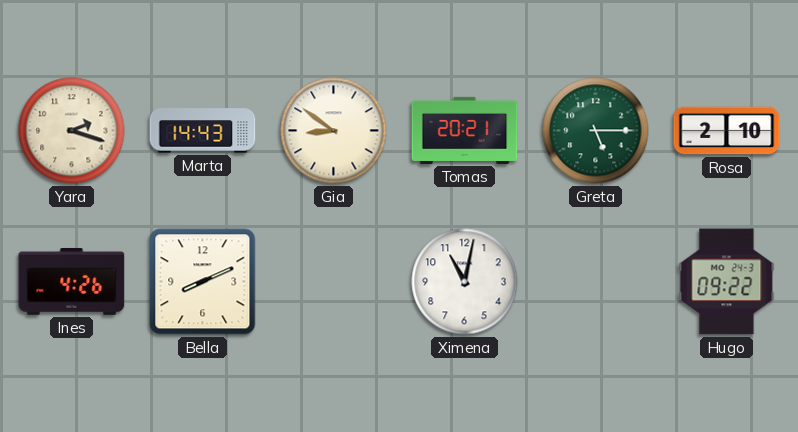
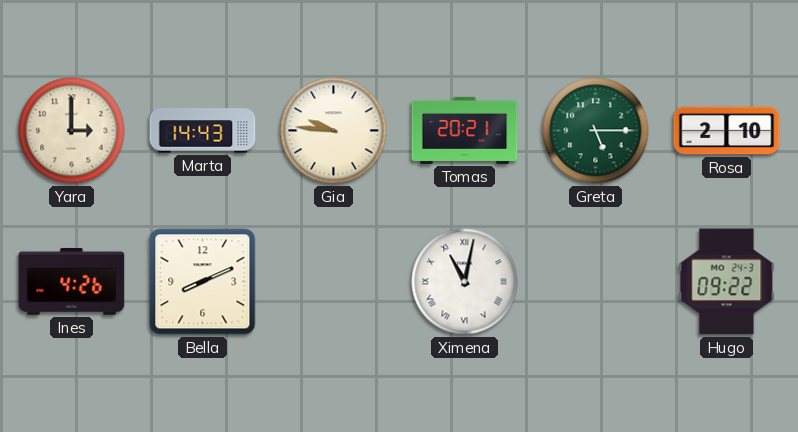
Yara: 2:18 -> 3:00
Gia: 8:51 -> 9:46
Ximena numerals: Arabic -> Roman
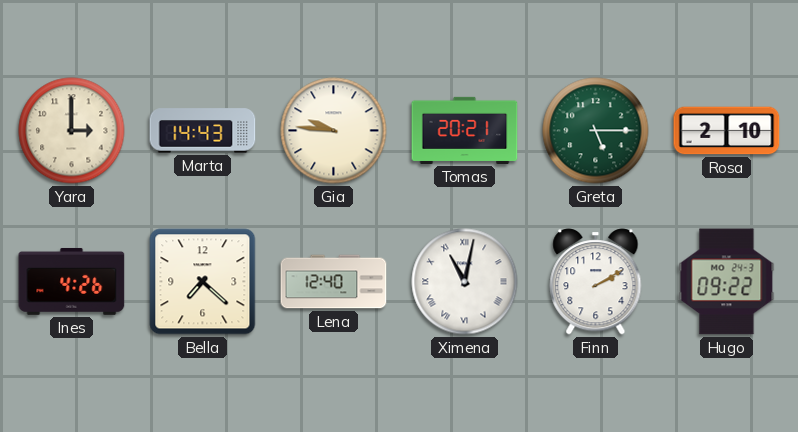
Bella: 8:11 -> 7:22
Lena: none -> 12:40
Finn: none -> 2:10
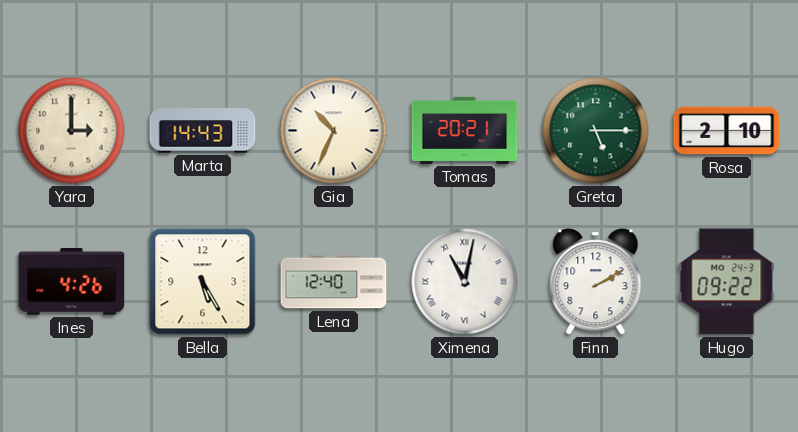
Gia: 9:46 -> 10:34
Bella: 7:22 -> 5:25
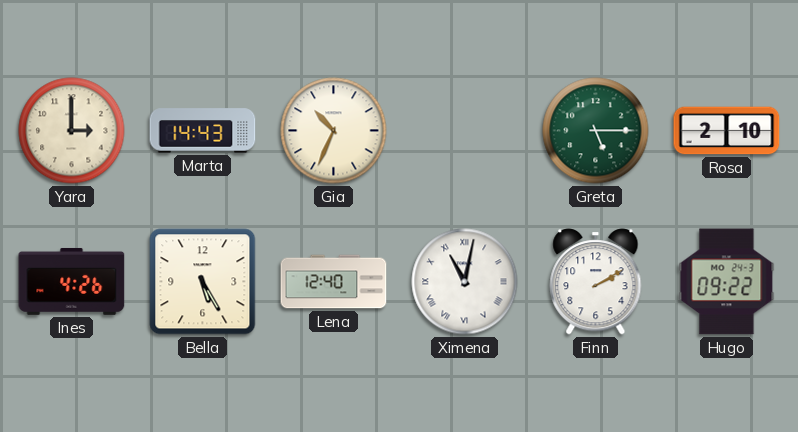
Tomas: 20:21 -> none
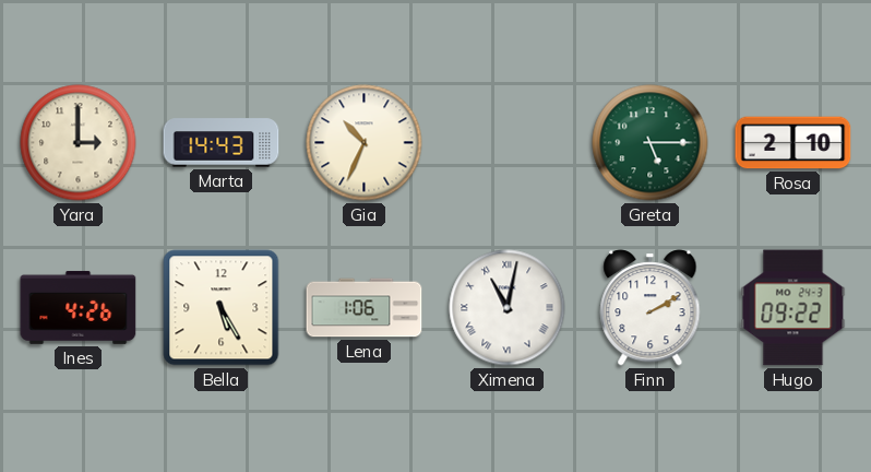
Lena: 12:40 -> 1:06
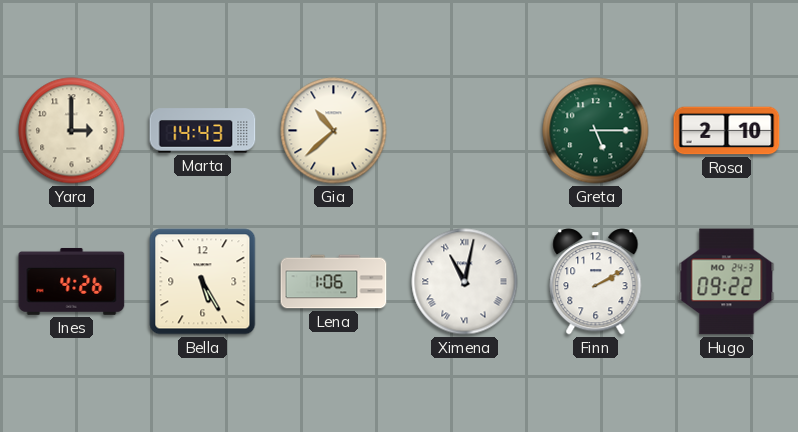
Gia: 10:34 -> 10:38
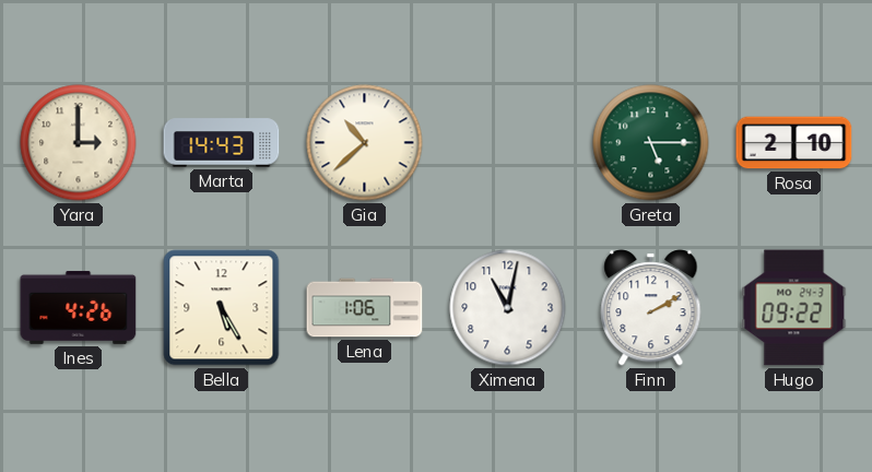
Ximena numerals: Roman -> Arabic
